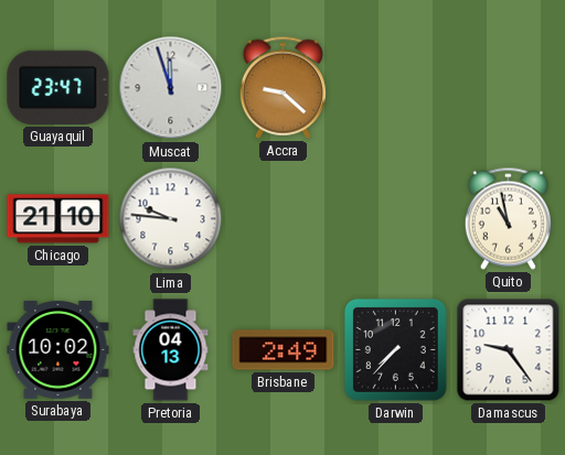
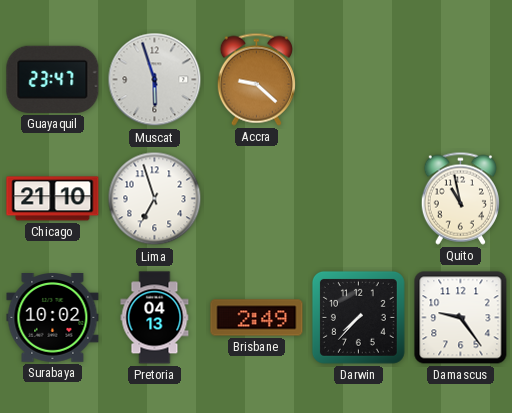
Muscat: 11:57 -> 5:57
Lima: 9:46 -> 6:57
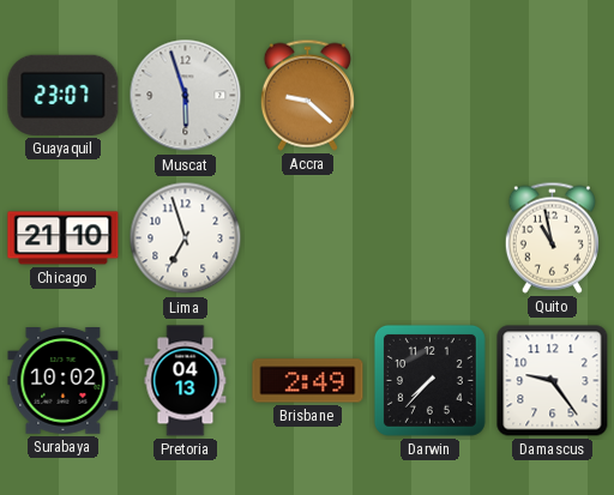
Guayaquil: 23:47 -> 23:07
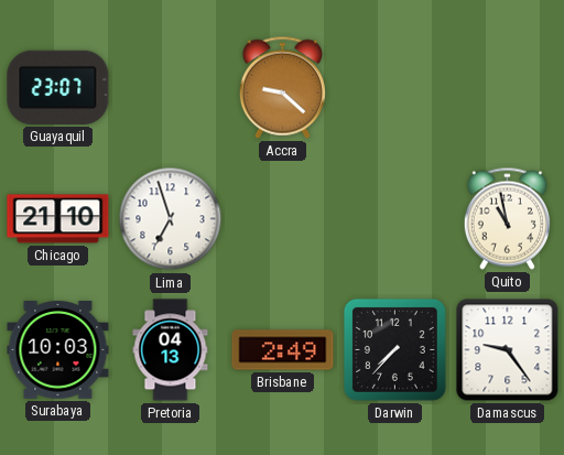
Muscat: 5:57 -> none
Surabaya: 10:02 -> 10:03
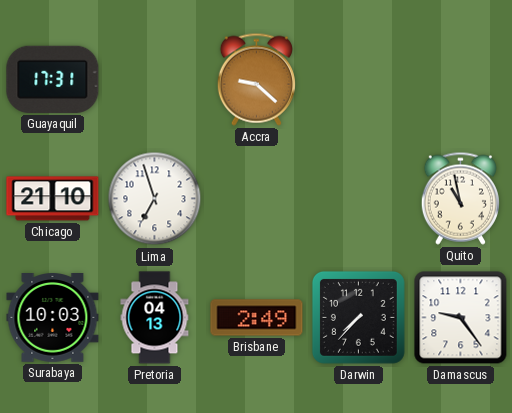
Guayaquil: 23:07 -> 17:31
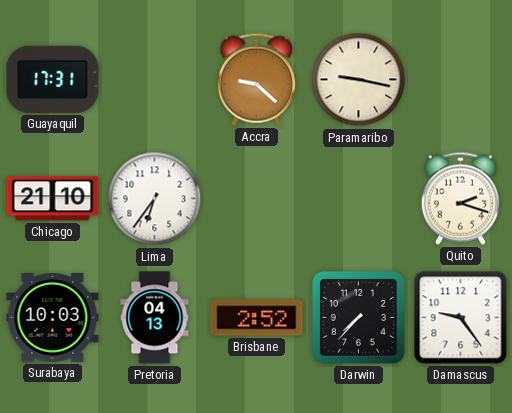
Paramaribo: none -> 9:17
Lima: 6:57 -> 6:36
Quito: 10:58 -> 2:18
Brisbane: 2:49 -> 2:52
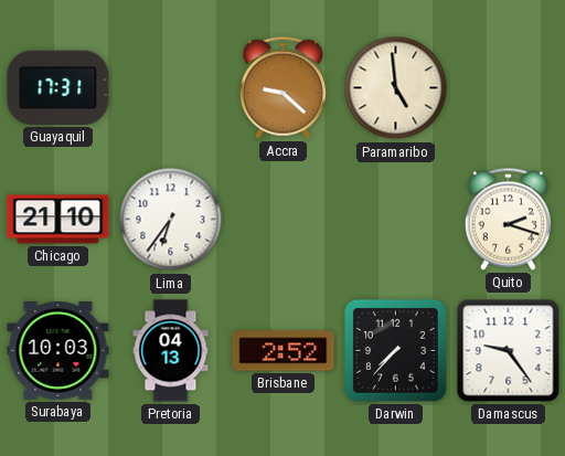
Paramaribo: 9:17 -> 4:59
